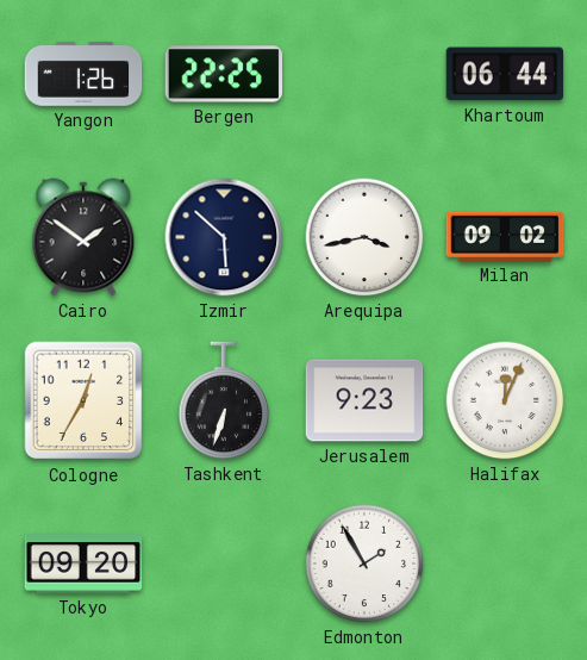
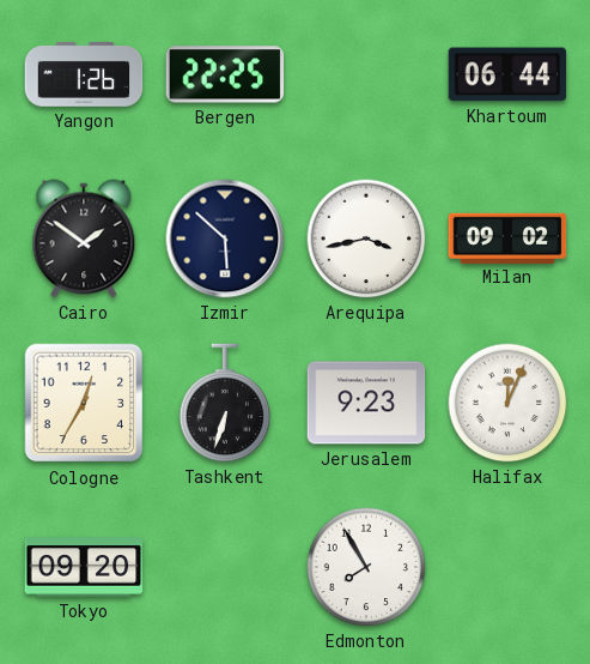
Edmonton: 1:55 -> 7:55
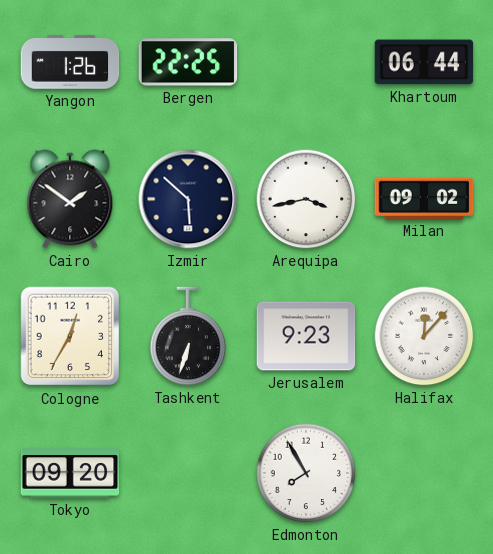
Halifax: 12:04 -> 12:07
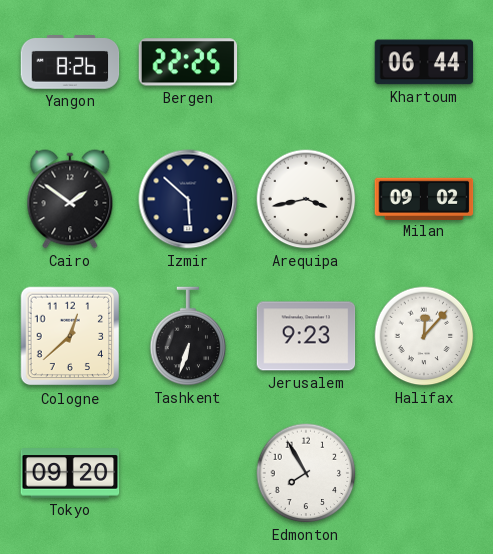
Yangon: 1:26 -> 8:26
Cologne: 12:35 -> 12:38
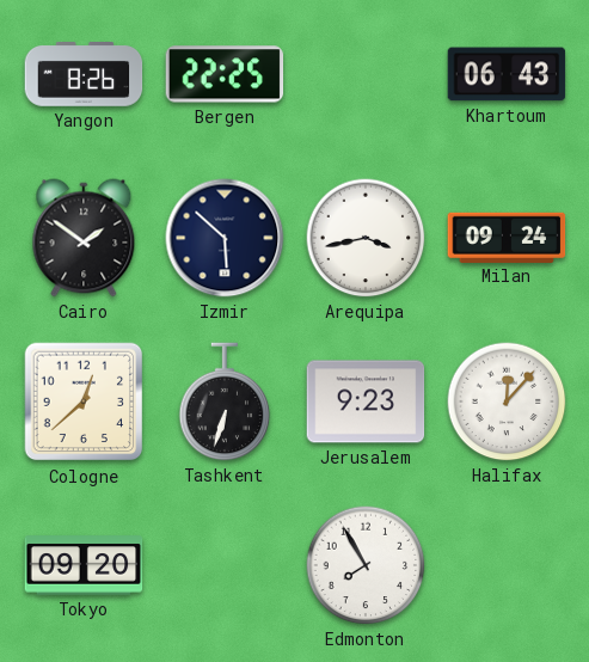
Khartoum: 06:44 -> 06:43
Milan: 09:02 -> 09:24
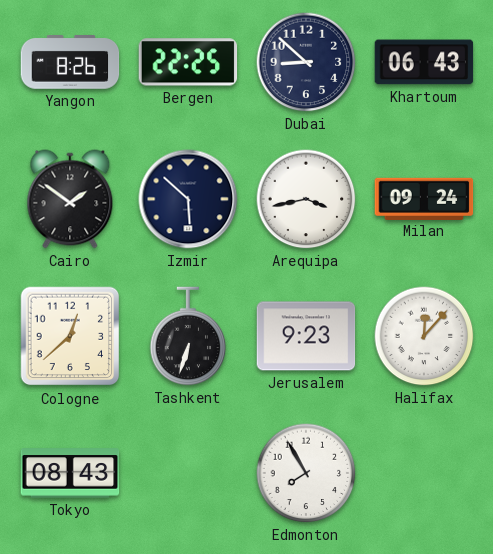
Dubai: none -> 8:52
Tokyo: 09:20 -> 08:43
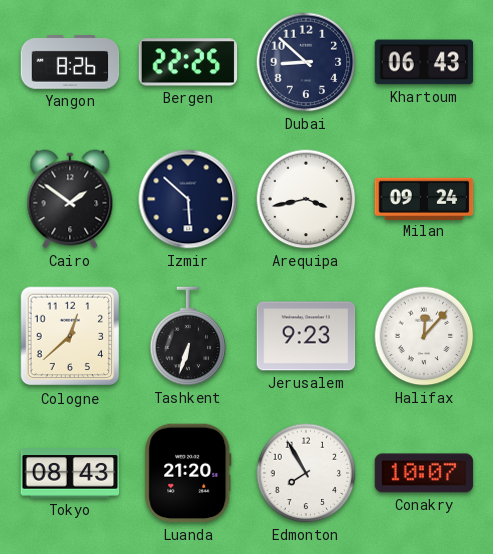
Luanda: none -> 21:20
Conakry: none -> 10:07
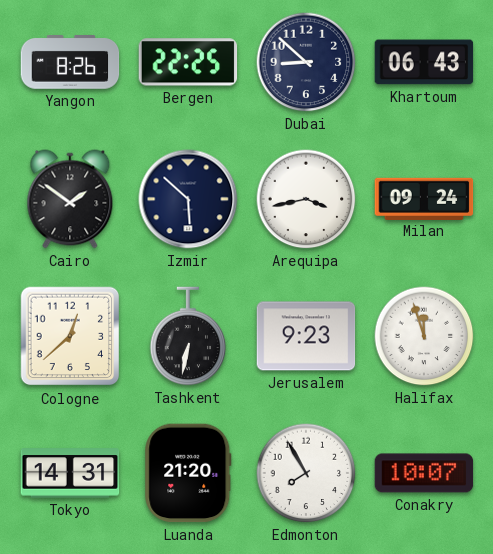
Tashkent: 6:33 -> 6:32
Halifax: 12:07 -> 11:57
Tokyo: 08:43 -> 14:31
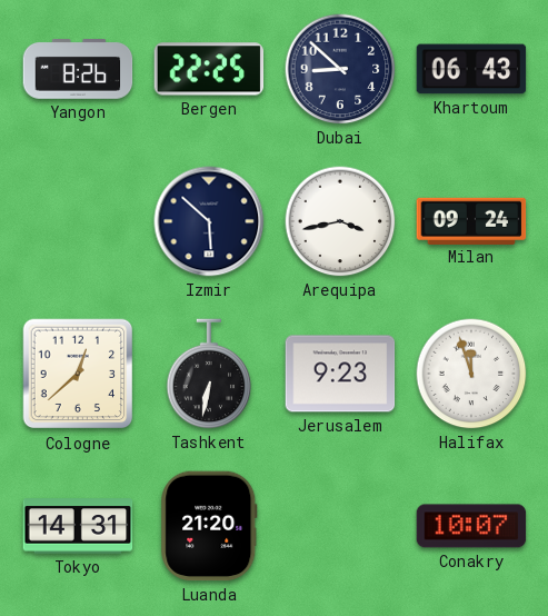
Cairo: 1:51 -> none
Edmonton: 7:55 -> none
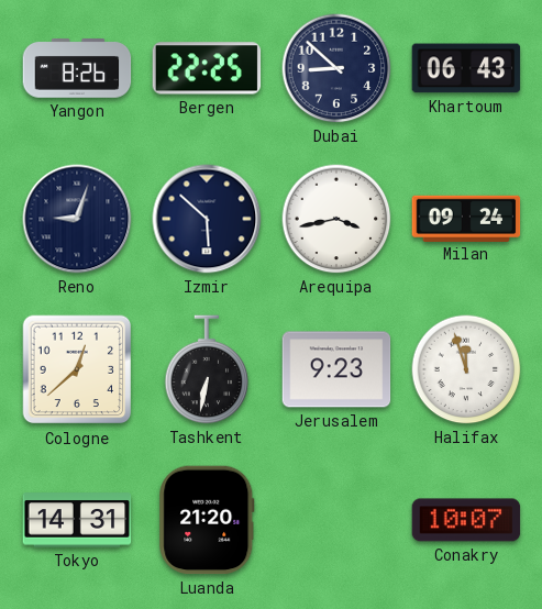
Reno: none -> 9:03
